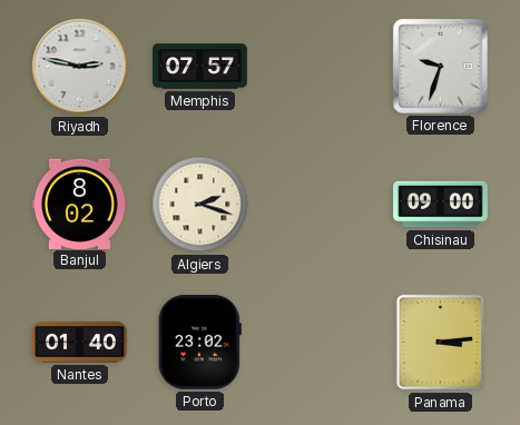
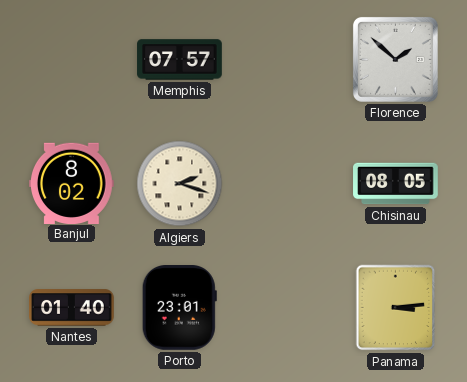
Riyadh: 2:47 -> none
Florence: 9:33 -> 1:52
Chisinau: 09:00 -> 08:05
Porto: 23:02 -> 23:01
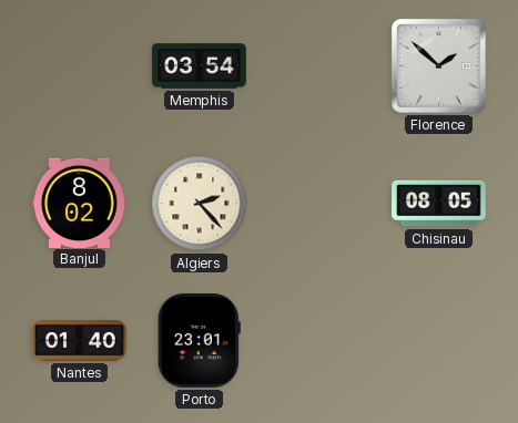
Memphis: 07:57 -> 03:54
Algiers: 2:18 -> 2:23
Panama: 3:14 -> none
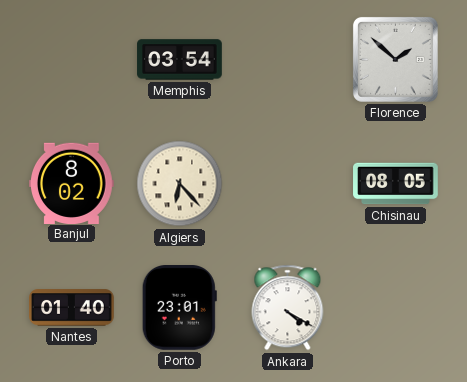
Algiers: 2:23 -> 6:23
Ankara: none -> 4:20
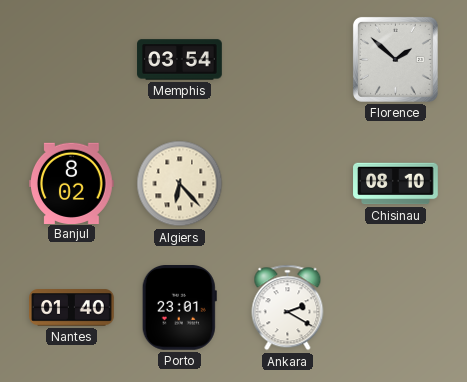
Chisinau: 08:05 -> 08:10
Ankara: 4:20 -> 2:20
